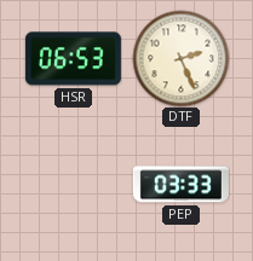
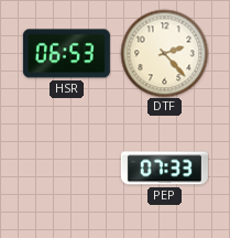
DTF: 2:26 -> 2:23
PEP: 03:33 -> 07:33
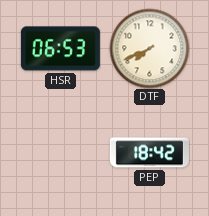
DTF: 2:23 -> 7:41
PEP: 07:33 -> 18:42
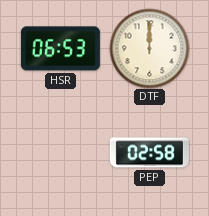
DTF: 7:41 -> 12:00
PEP: 18:42 -> 02:58
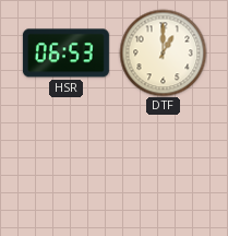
DTF: 12:00 -> 1:00
PEP: 02:58 -> none
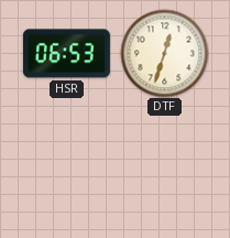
DTF: 1:00 -> 12:33
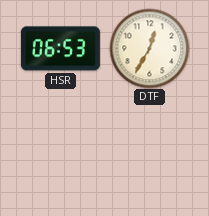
DTF: 12:33 -> 12:35
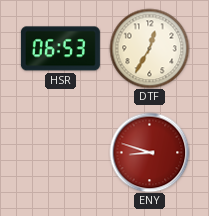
ENY: none -> 8:48
